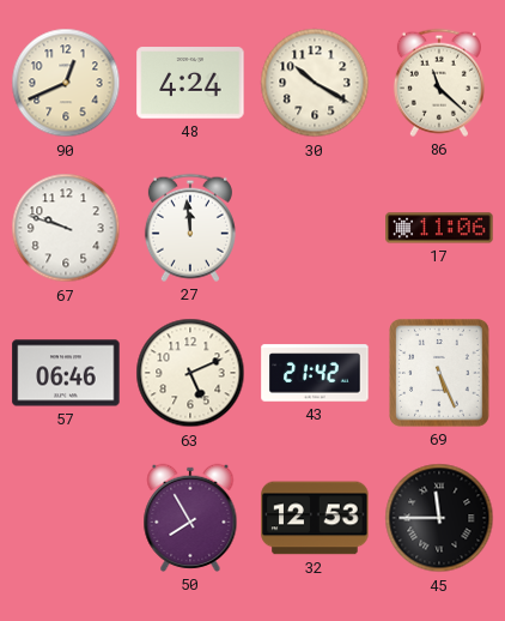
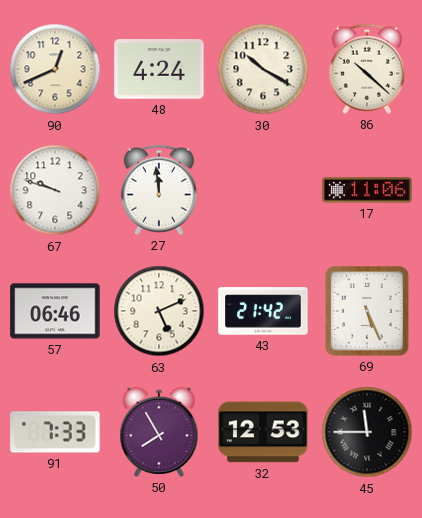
86: 11:22 -> 10:22
91: none -> 7:33
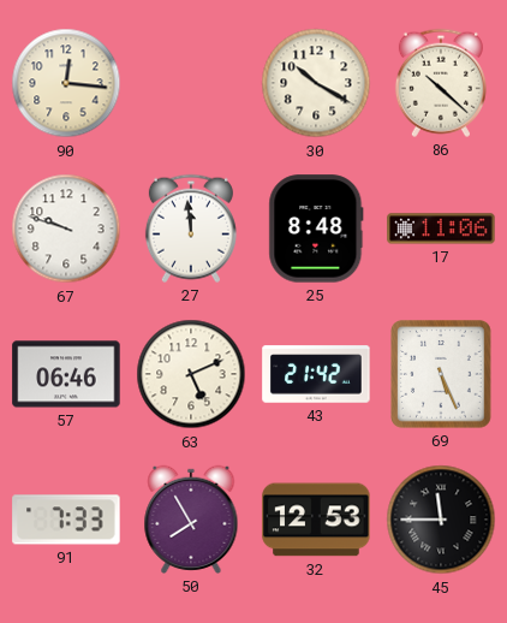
90: 12:41 -> 12:16
48: 4:24 -> none
25: none -> 8:48
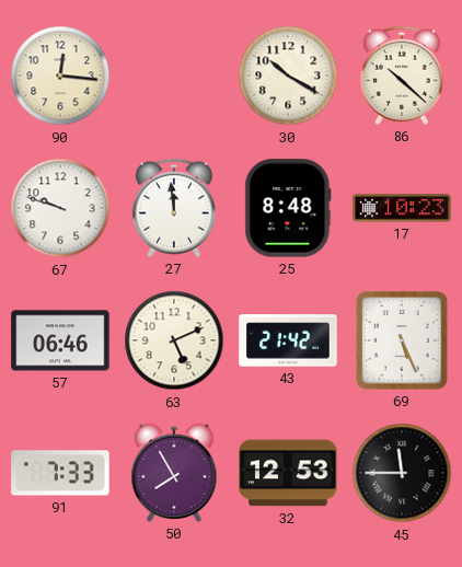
17: 11:06 -> 10:23
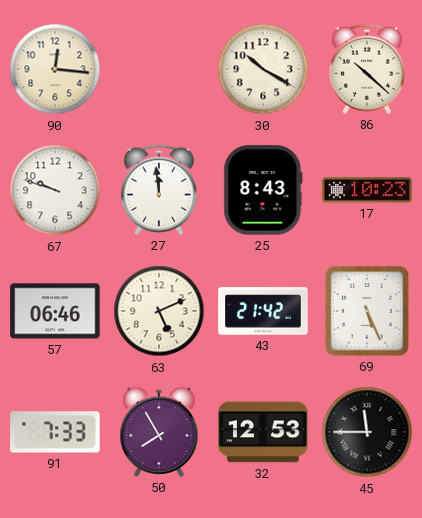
25: 8:48 -> 8:43
